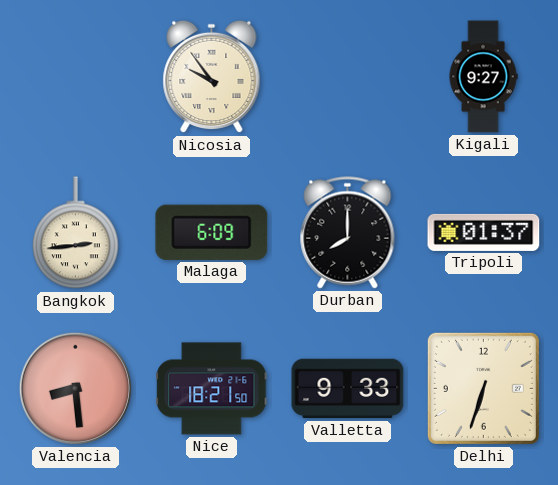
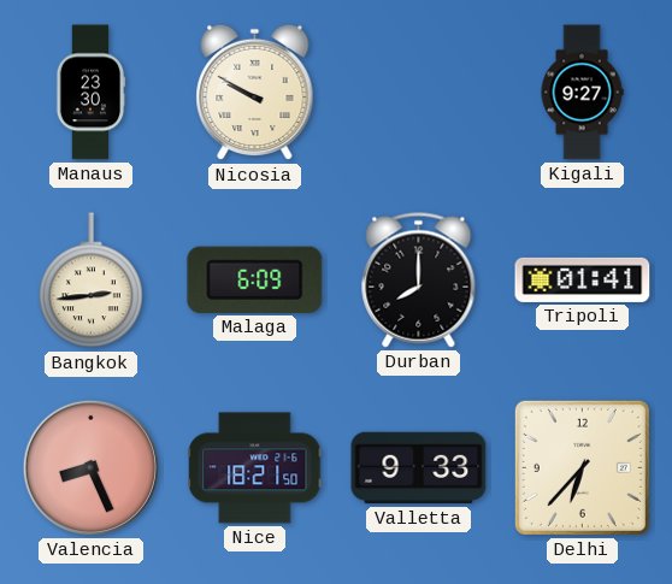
Manaus: none -> 23:30
Nicosia: 9:54 -> 9:50
Tripoli: 01:37 -> 01:41
Valencia: 8:29 -> 8:26
Delhi: 6:33 -> 6:37
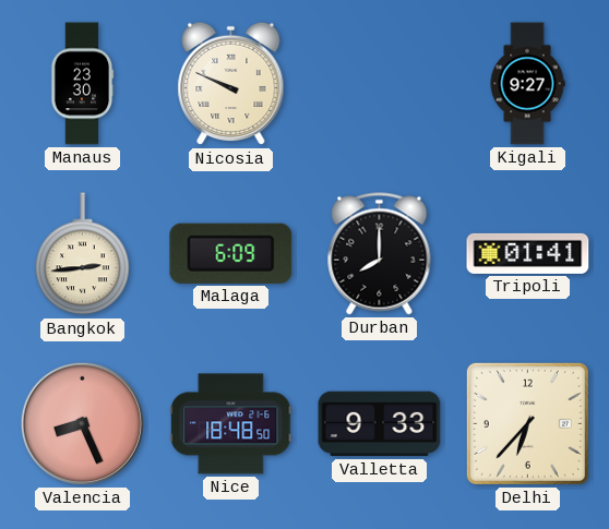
Nicosia: 9:50 -> 9:49
Nice: 18:21 -> 18:48
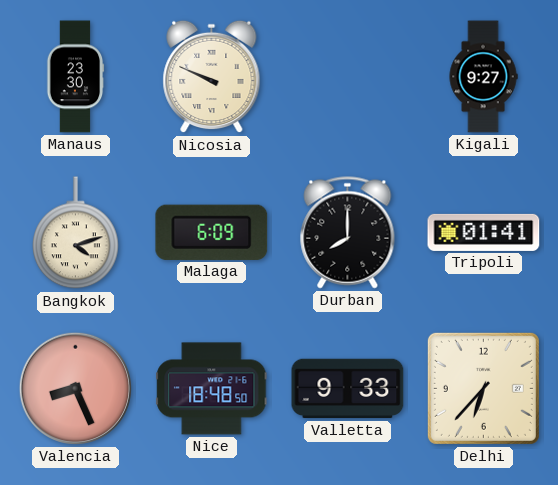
Bangkok: 2:44 -> 4:12
